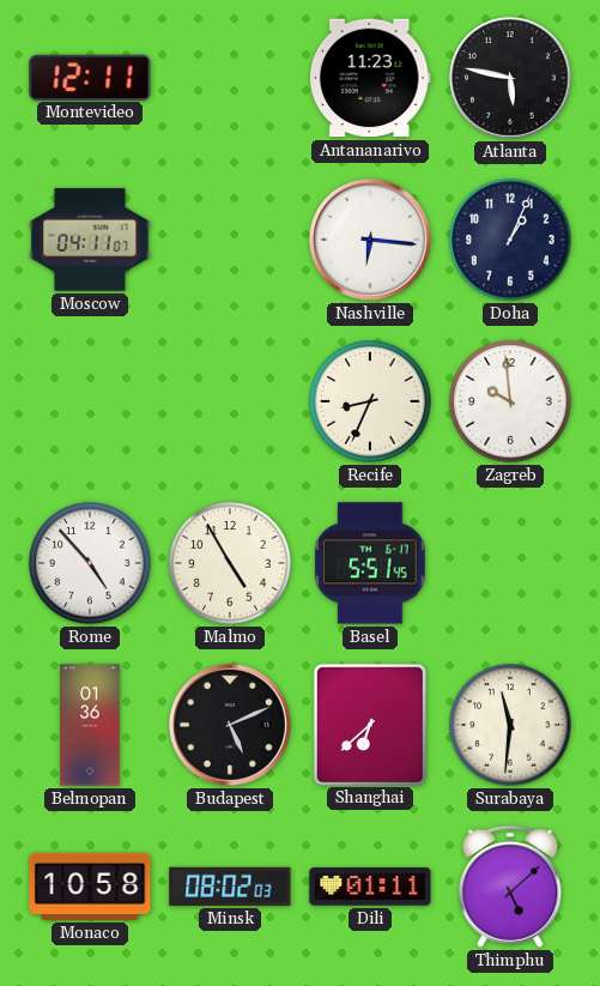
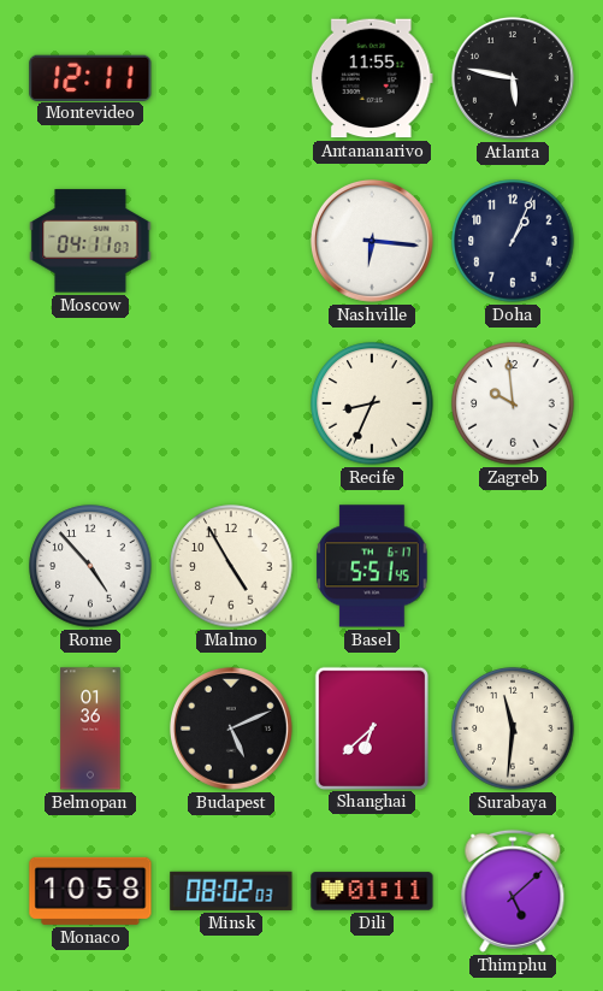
Antananarivo: 11:23 -> 11:55
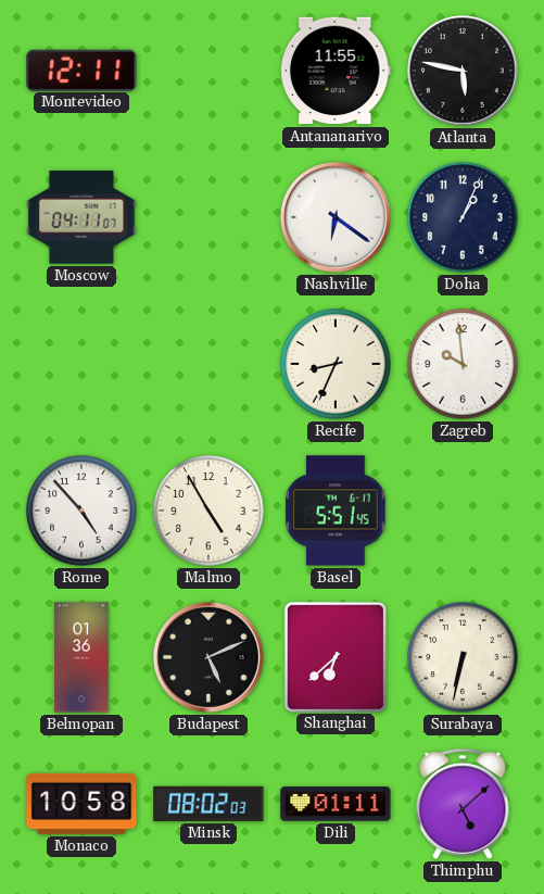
Nashville: 6:16 -> 6:21
Surabaya: 11:31 -> 6:32
